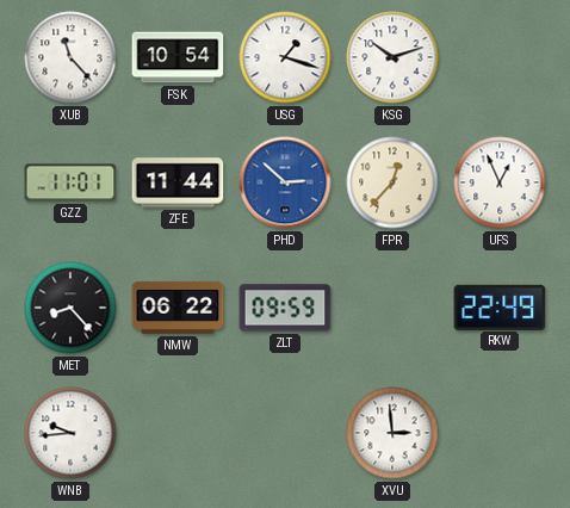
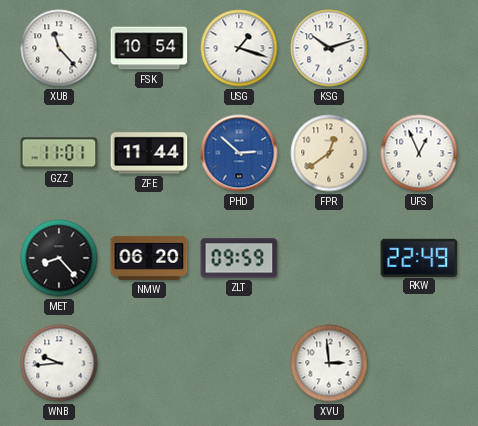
FPR: 12:37 -> 12:39
NMW: 06:22 -> 06:20
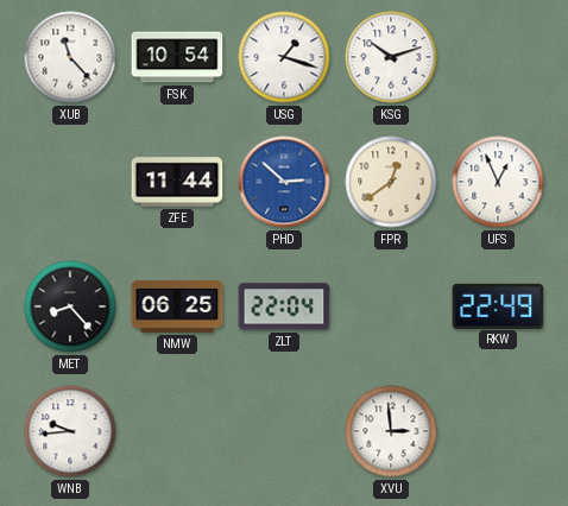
GZZ: 11:01 -> none
NMW: 06:20 -> 06:25
ZLT: 09:59 -> 22:04
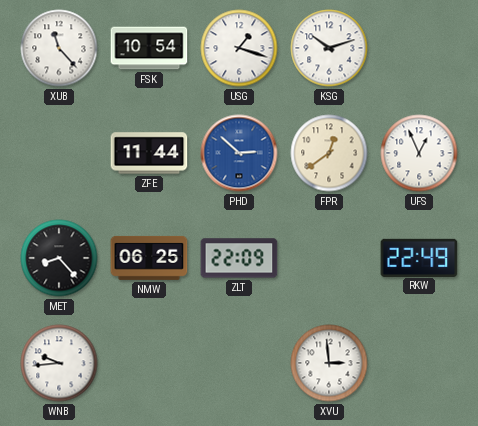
ZLT: 22:04 -> 22:09
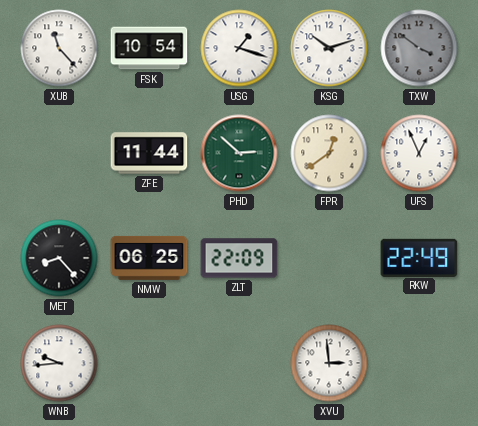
TXW: none -> 3:51
PHD dial: blue -> green
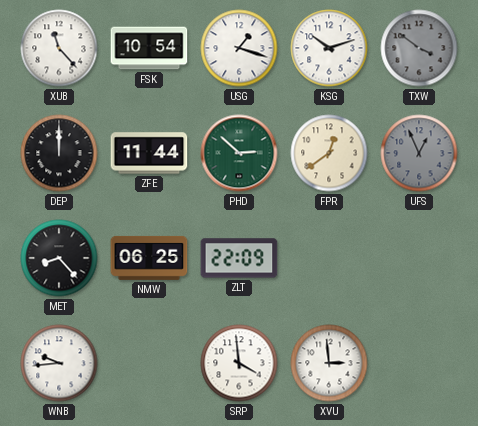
DEP: none -> 12:00
UFS dial: white -> grey
RKW: 22:49 -> none
SRP: none -> 3:59
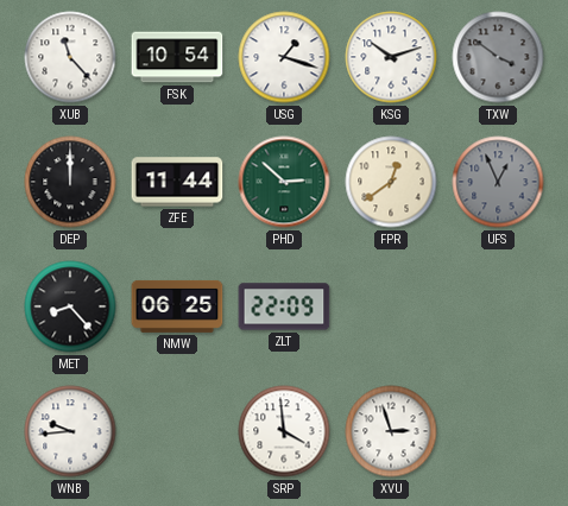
XVU: 2:59 -> 2:57
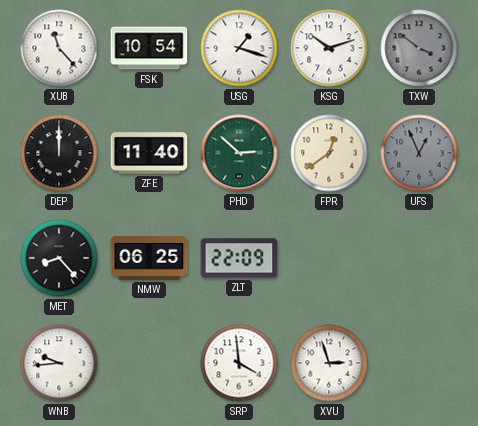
ZFE: 11:44 -> 11:40
